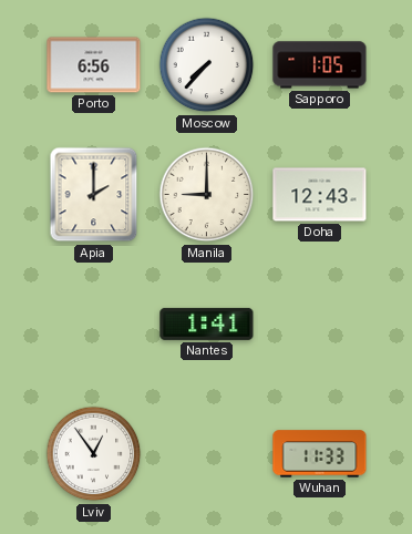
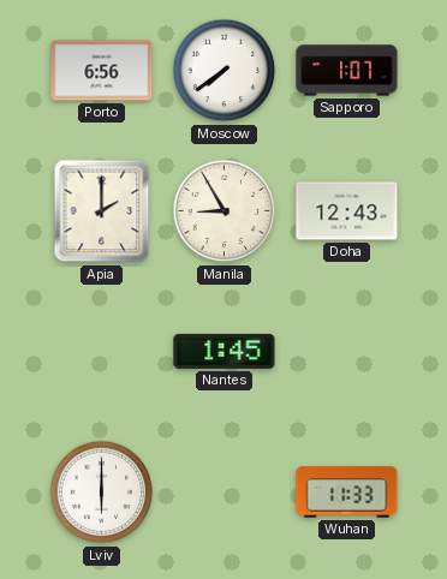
Moscow: 7:37 -> 7:39
Sapporo: 1:05 -> 1:07
Manila: 9:00 -> 8:55
Nantes: 1:41 -> 1:45
Lviv: 12:54 -> 6:00
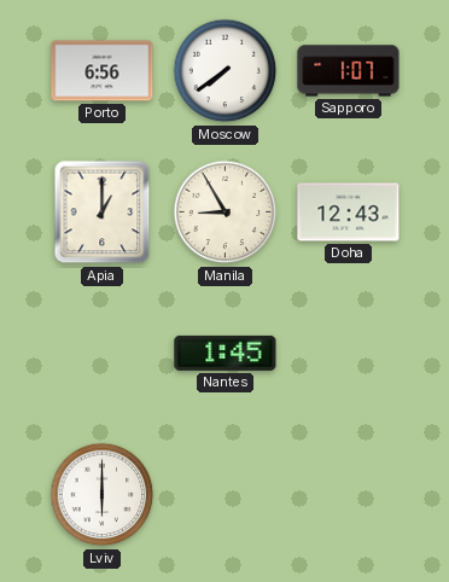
Apia: 2:00 -> 1:00
Wuhan: 11:33 -> none
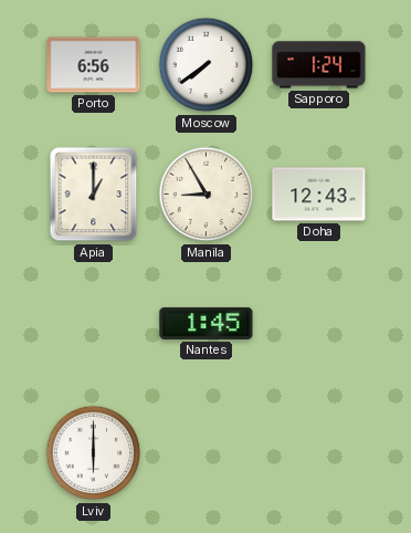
Sapporo: 1:07 -> 1:24
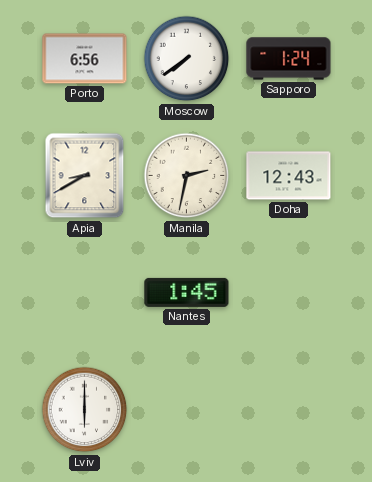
Apia: 1:00 -> 8:40
Manila: 8:55 -> 2:32
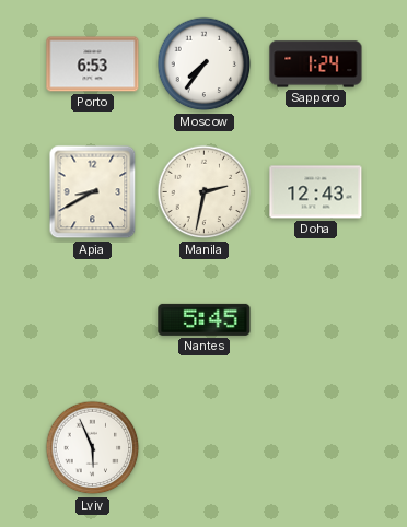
Porto: 6:56 -> 6:53
Moscow: 7:39 -> 7:36
Nantes: 1:45 -> 5:45
Lviv: 6:00 -> 5:56
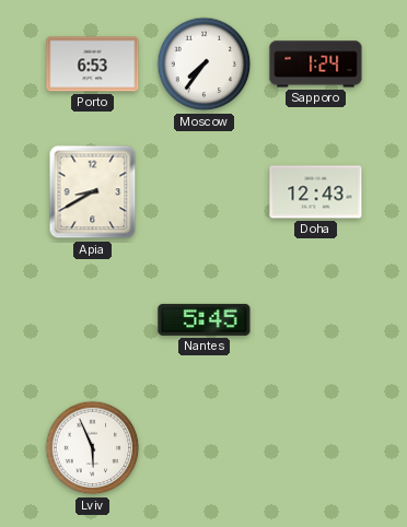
Manila: 2:32 -> none
